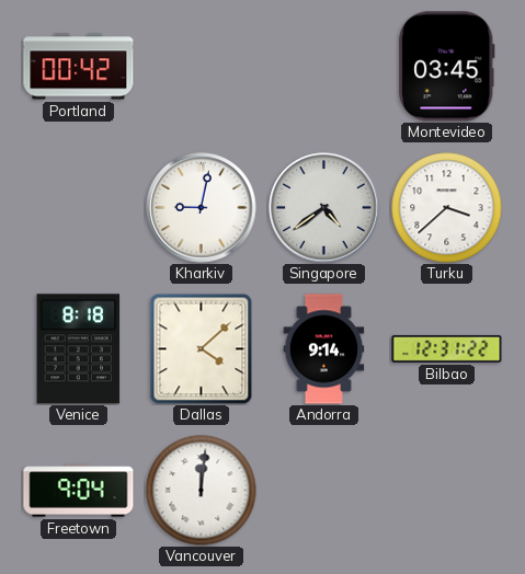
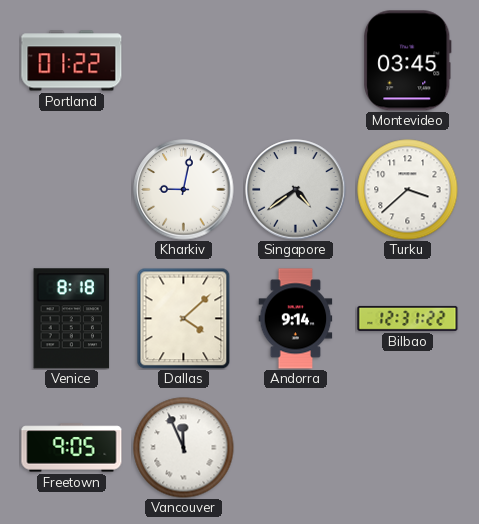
Portland: 00:42 -> 01:22
Freetown: 9:04 -> 9:05
Vancouver: 12:01 -> 11:56
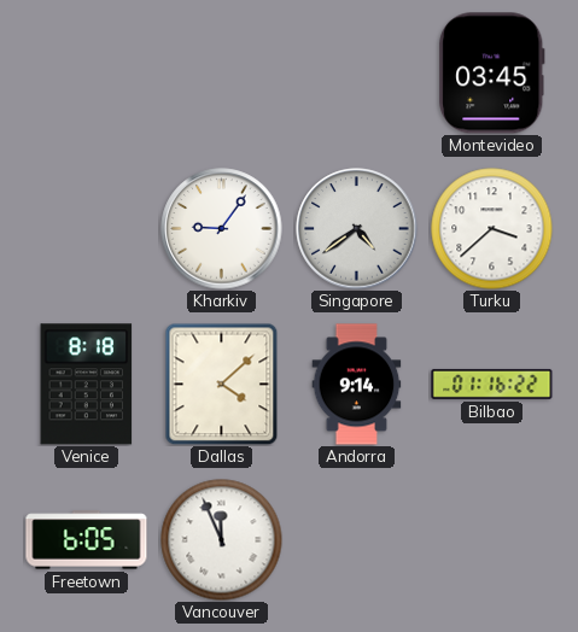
Portland: 01:22 -> none
Kharkiv: 9:02 -> 9:06
Bilbao: 12:31 -> 01:16
Freetown: 9:05 -> 6:05
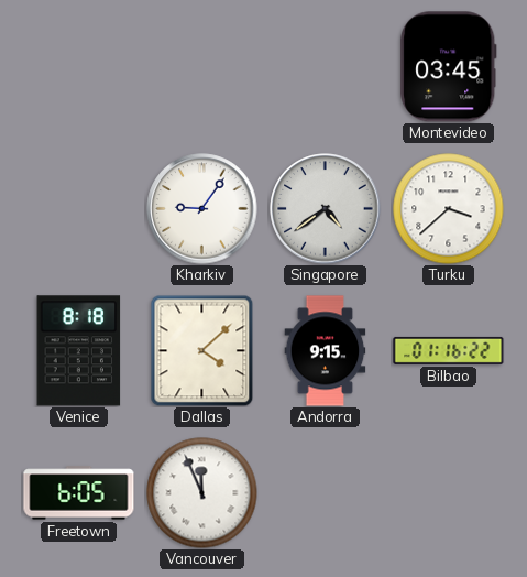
Andorra: 9:14 -> 9:15
